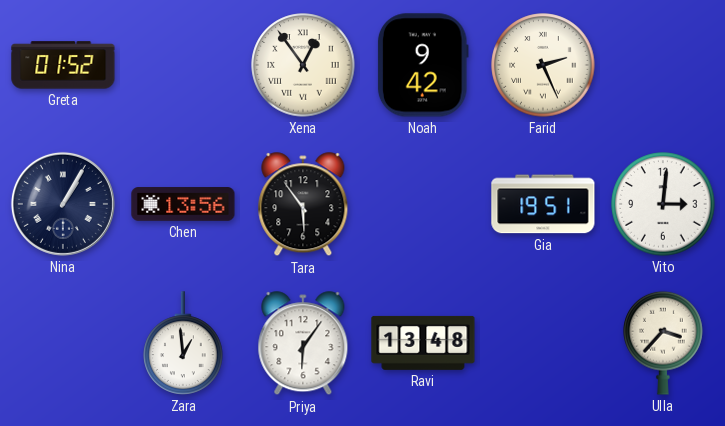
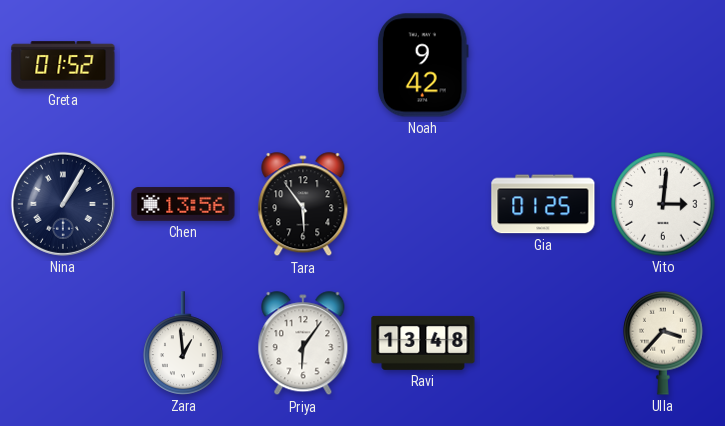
Xena: 12:54 -> none
Farid: 2:26 -> none
Gia: 19:51 -> 01:25
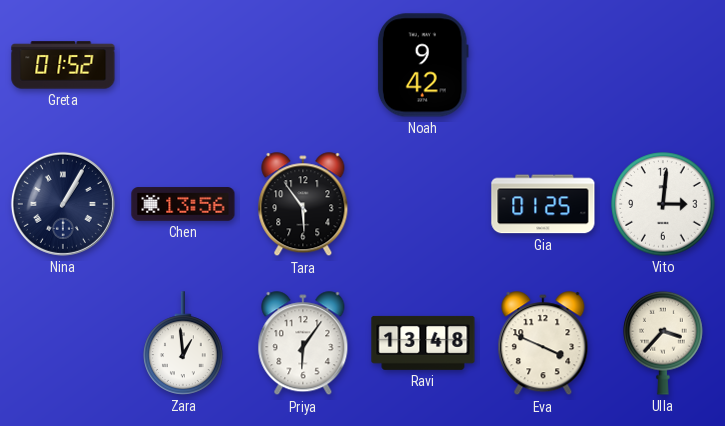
Eva: none -> 3:49
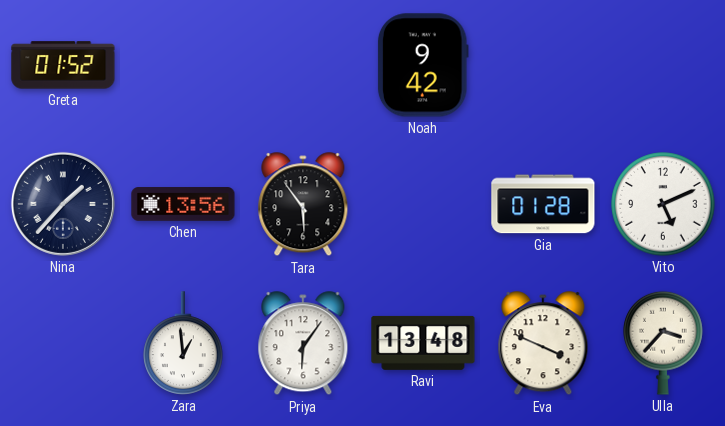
Nina: 1:05 -> 1:37
Gia: 01:25 -> 01:28
Vito: 3:01 -> 5:11
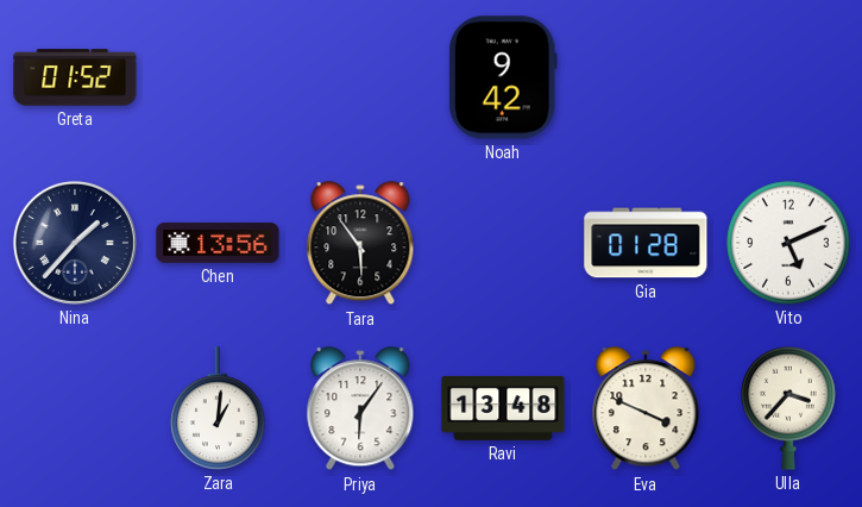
Zara: 12:59 -> 1:01
